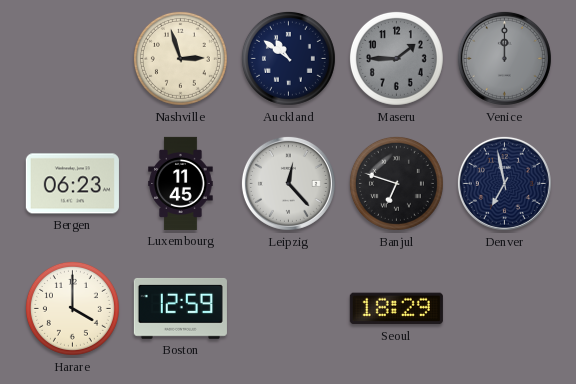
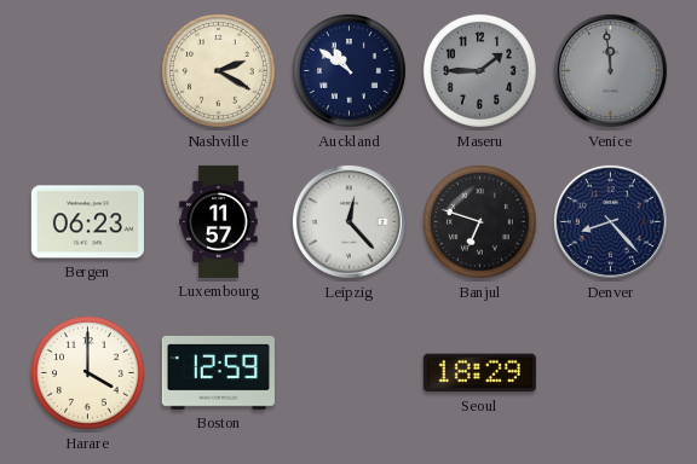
Nashville: 2:57 -> 2:20
Venice: 12:00 -> 11:59
Luxembourg: 11:45 -> 11:57
Denver: 6:58 -> 8:23
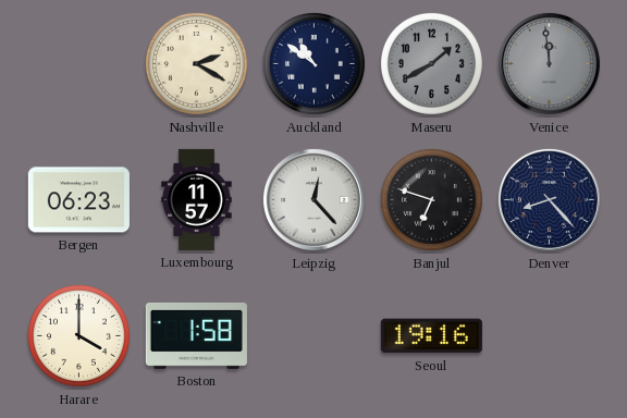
Maseru: 1:45 -> 1:40
Boston: 12:59 -> 1:58
Seoul: 18:29 -> 19:16
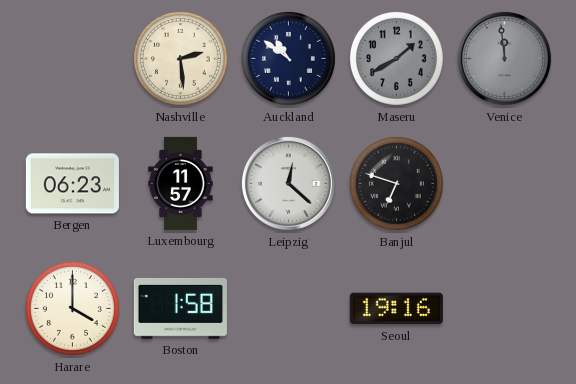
Nashville: 2:20 -> 2:29
Leipzig: 12:23 -> 12:22
Denver: 8:23 -> none
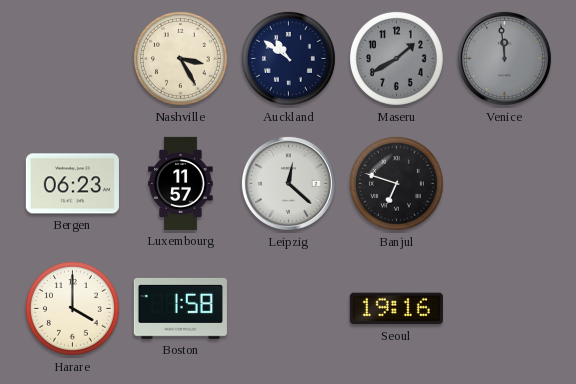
Nashville: 2:29 -> 3:25
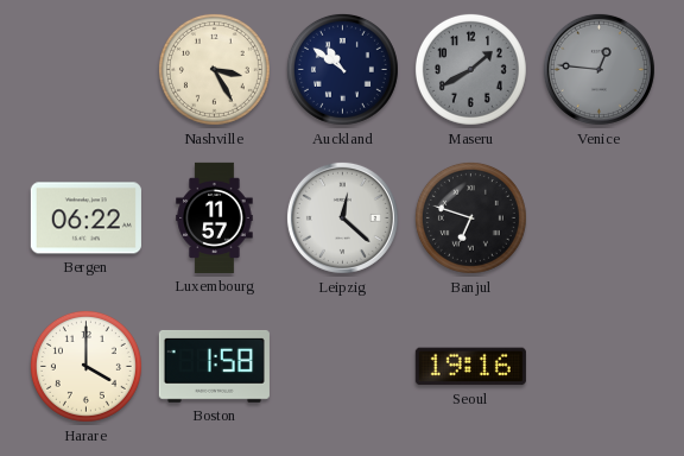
Venice: 11:59 -> 12:46
Bergen: 06:23 -> 06:22
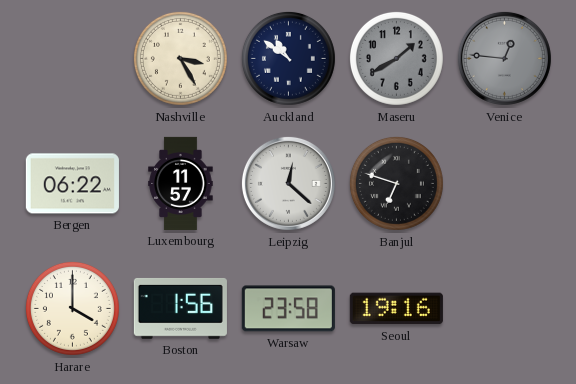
Boston: 1:58 -> 1:56
Warsaw: none -> 23:58
